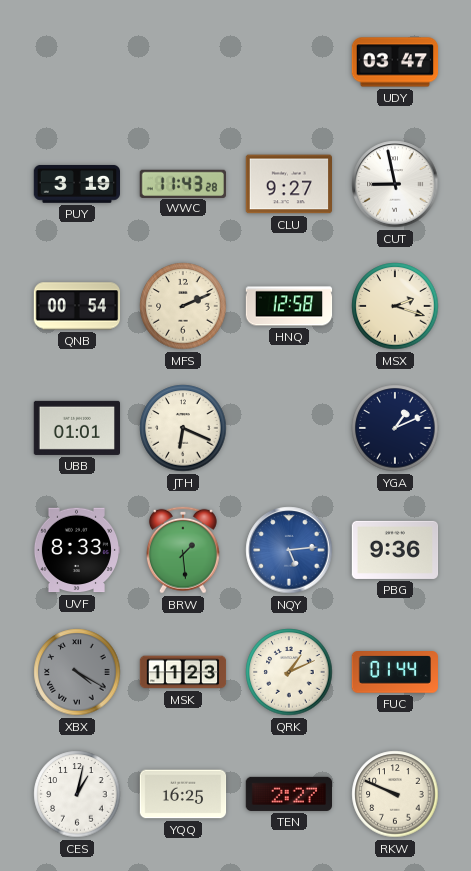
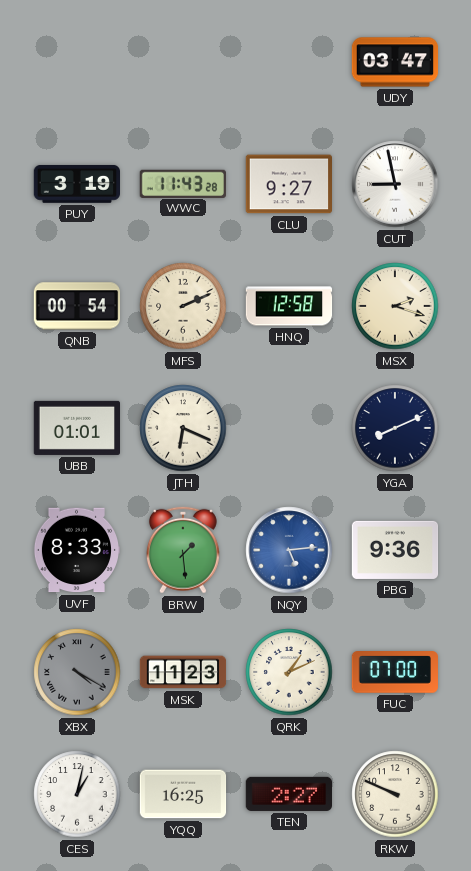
YGA: 1:11 -> 8:11
FUC: 01:44 -> 07:00
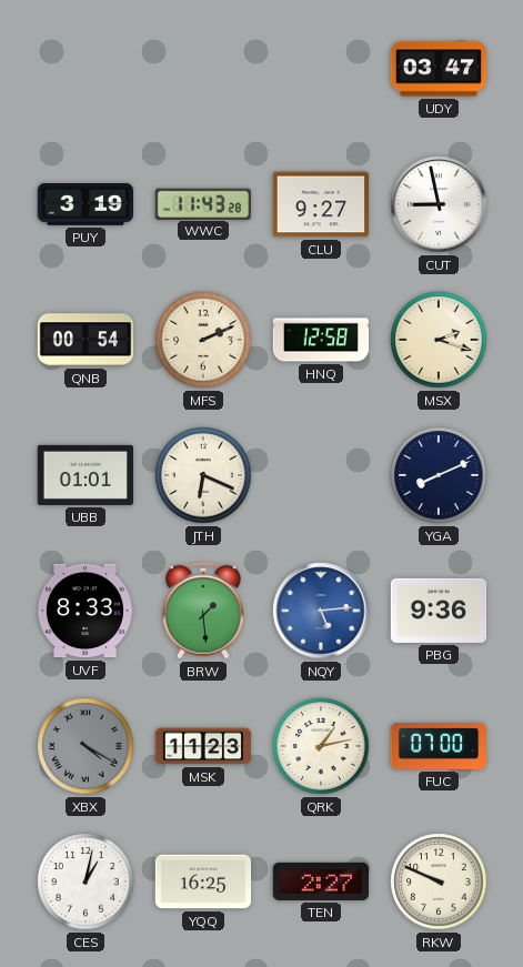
QRK: 1:11 -> 1:13
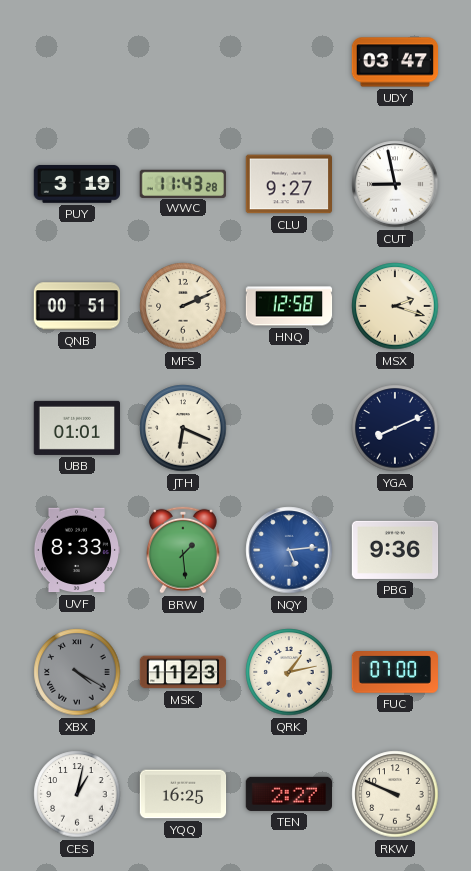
QNB: 00:54 -> 00:51
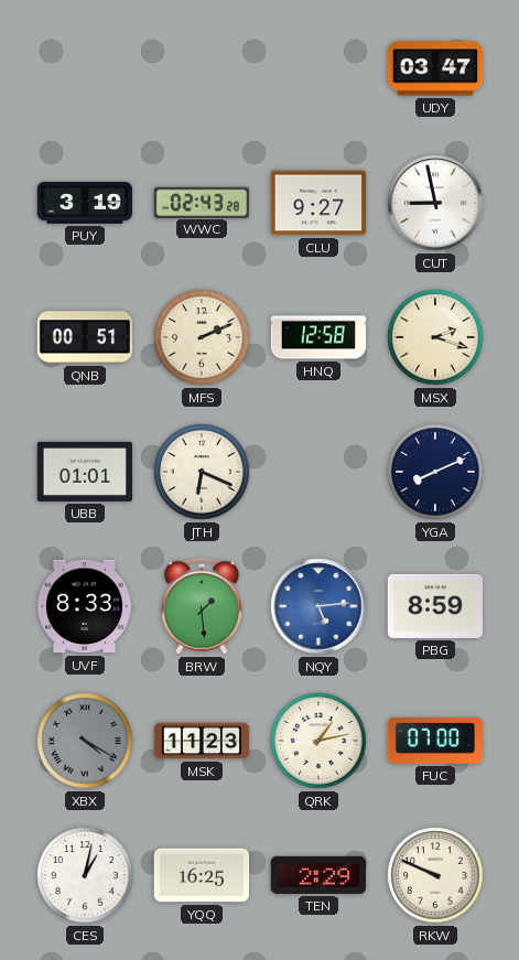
WWC: 11:43 -> 02:43
PBG: 9:36 -> 8:59
TEN: 2:27 -> 2:29
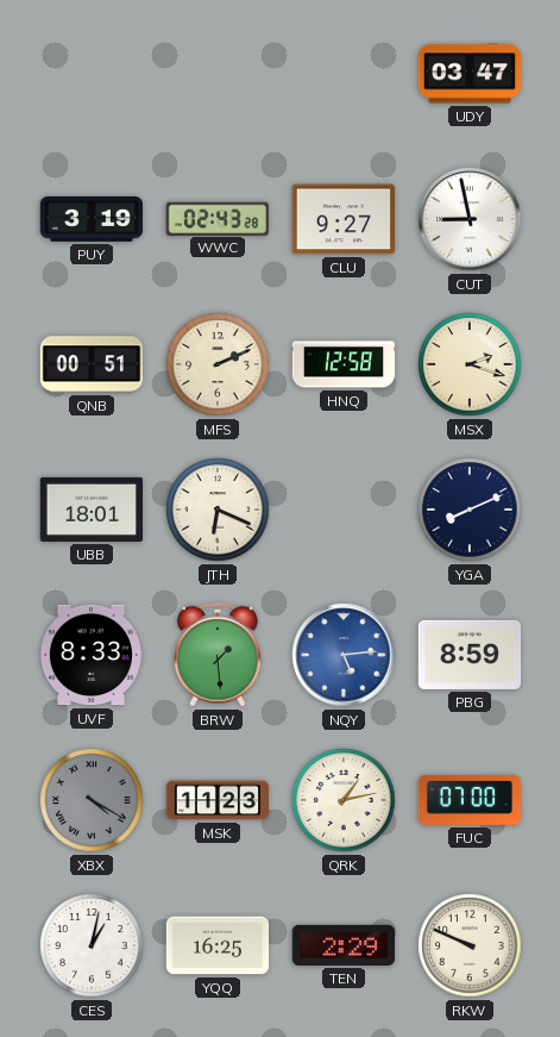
UBB: 01:01 -> 18:01
